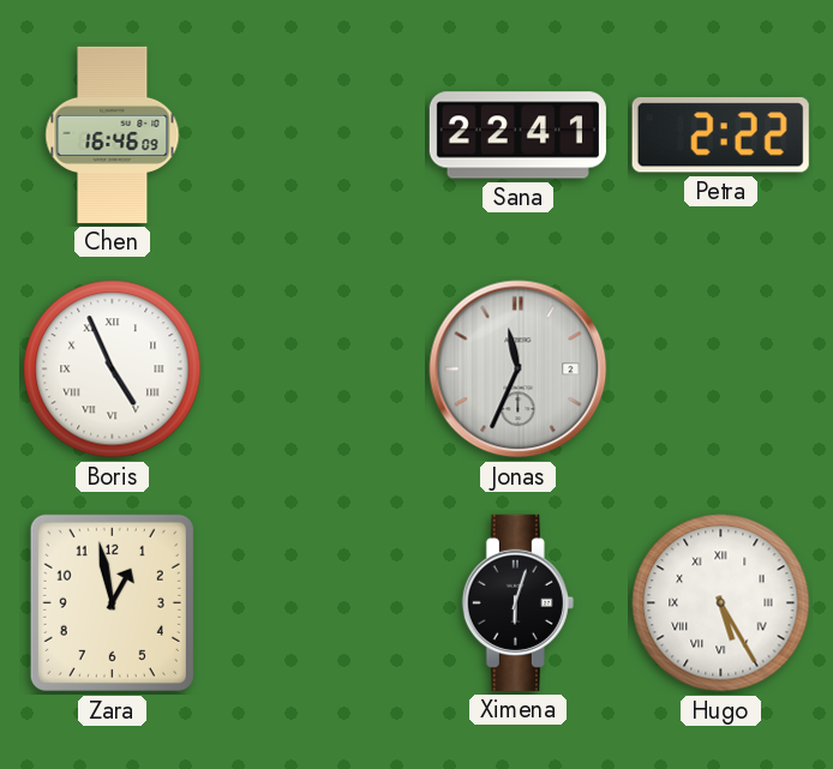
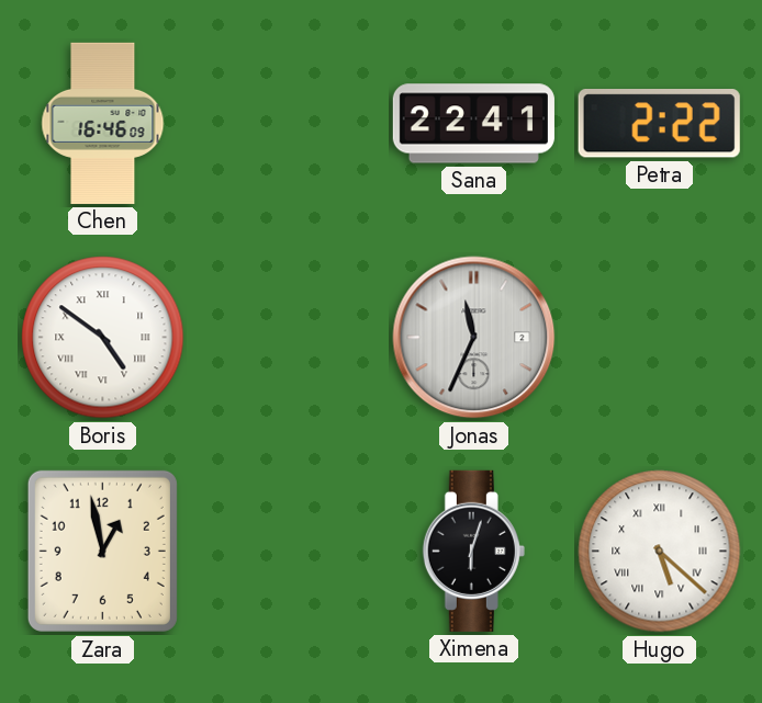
Boris: 4:56 -> 4:51
Hugo: 5:25 -> 5:22
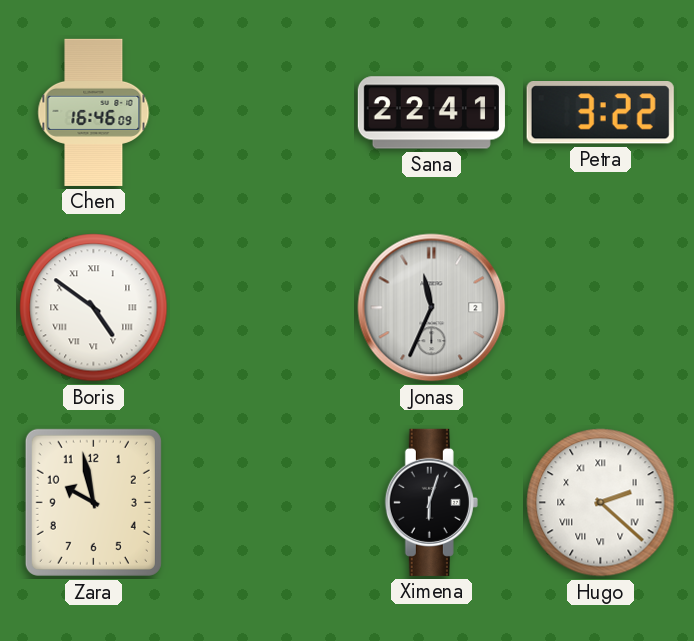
Petra: 2:22 -> 3:22
Zara: 12:58 -> 9:58
Hugo: 5:22 -> 2:22
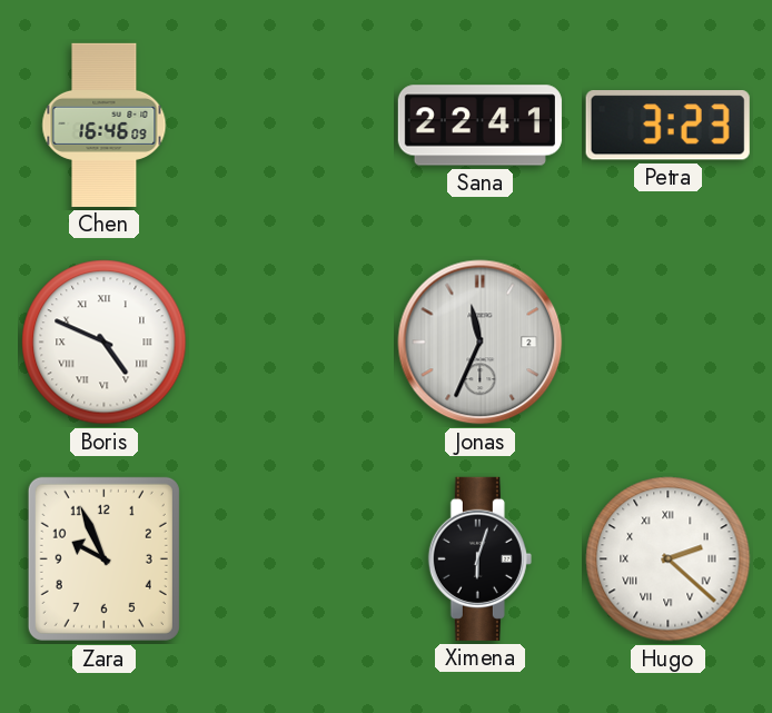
Petra: 3:22 -> 3:23
Boris: 4:51 -> 4:49
Zara: 9:58 -> 9:56
